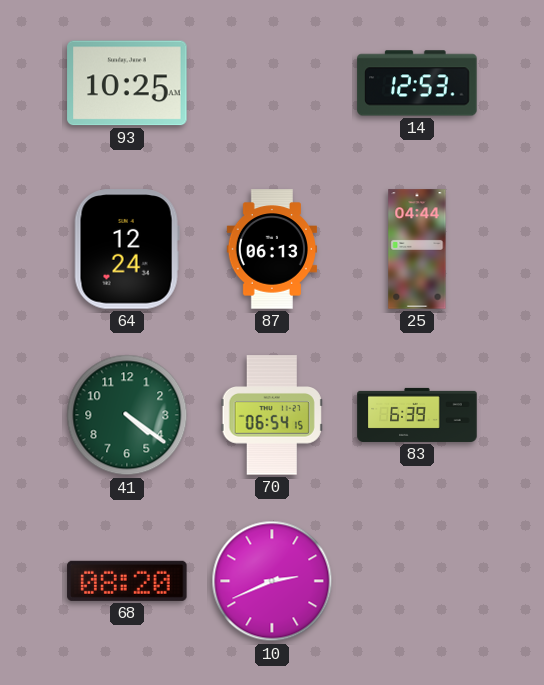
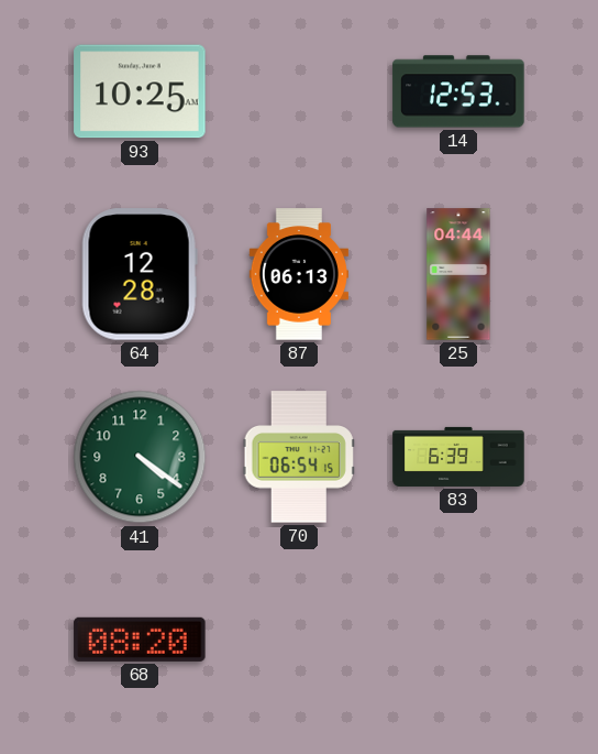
64: 12:24 -> 12:28
10: 2:41 -> none
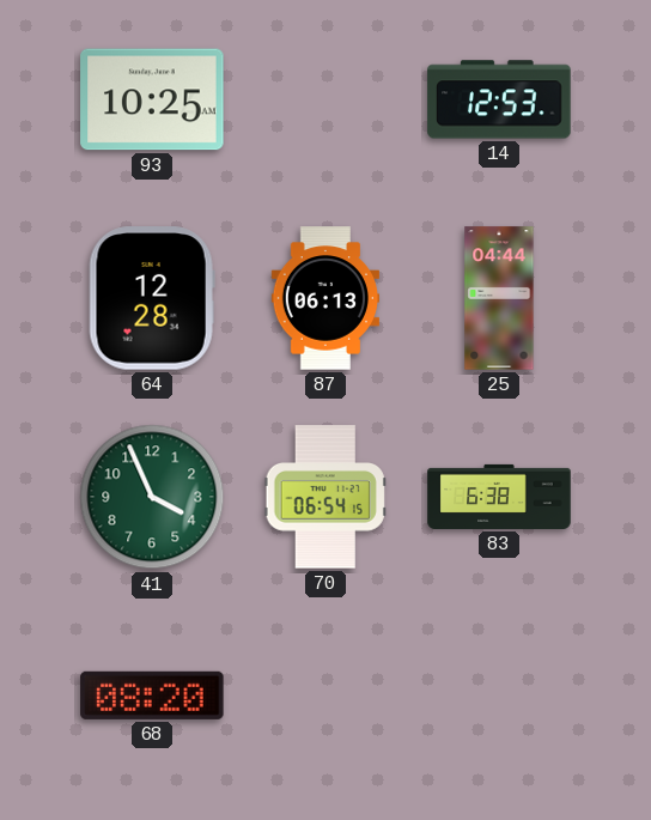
41: 4:21 -> 3:56
83: 6:39 -> 6:38
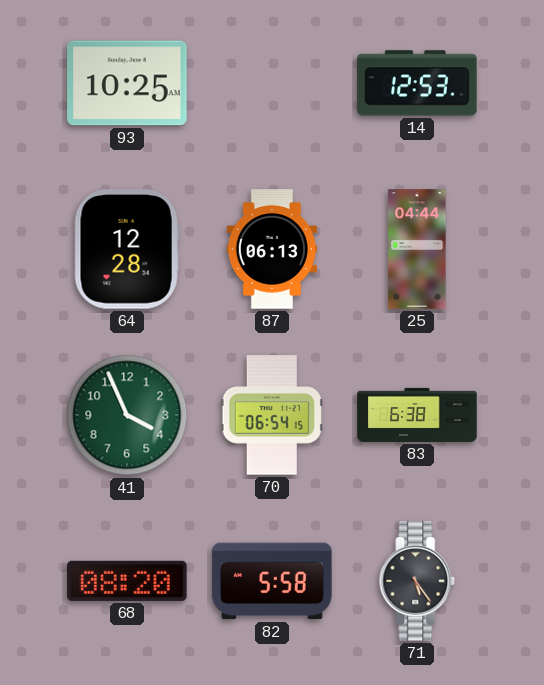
82: none -> 5:58
71: none -> 5:24
